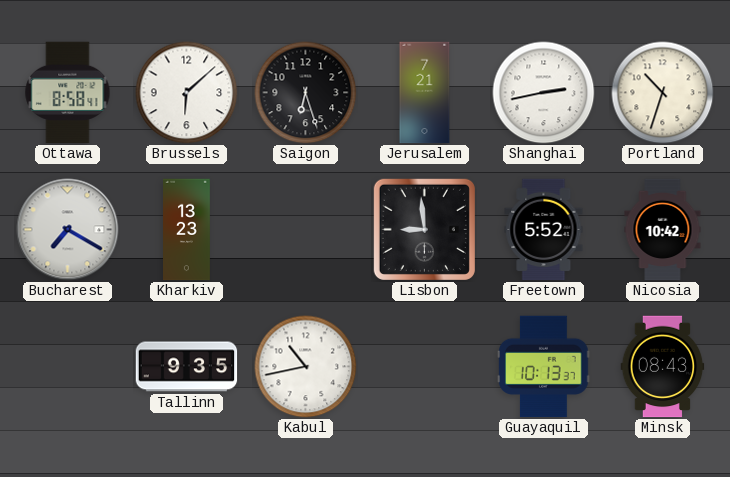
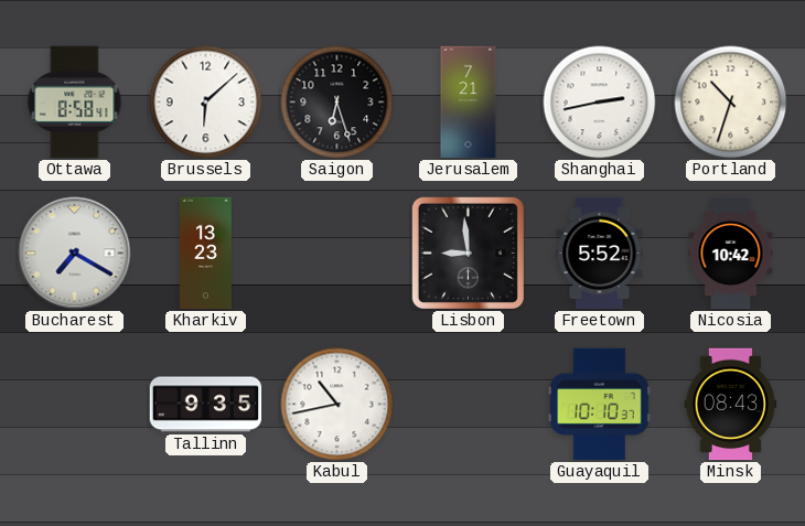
Guayaquil: 10:13 -> 10:10
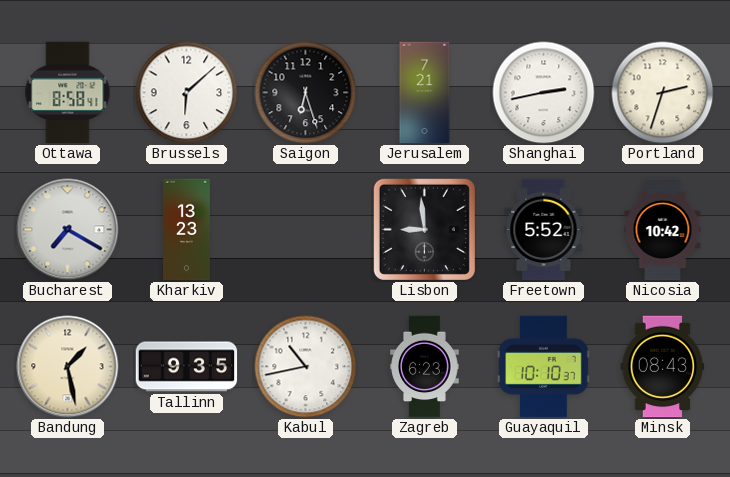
Portland: 10:33 -> 2:33
Bandung: none -> 1:28
Zagreb: none -> 6:23
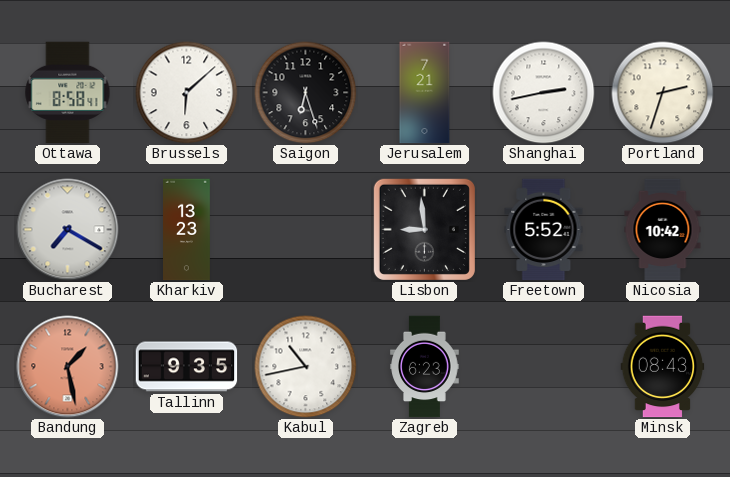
Bandung dial: cream -> salmon
Guayaquil: 10:10 -> none
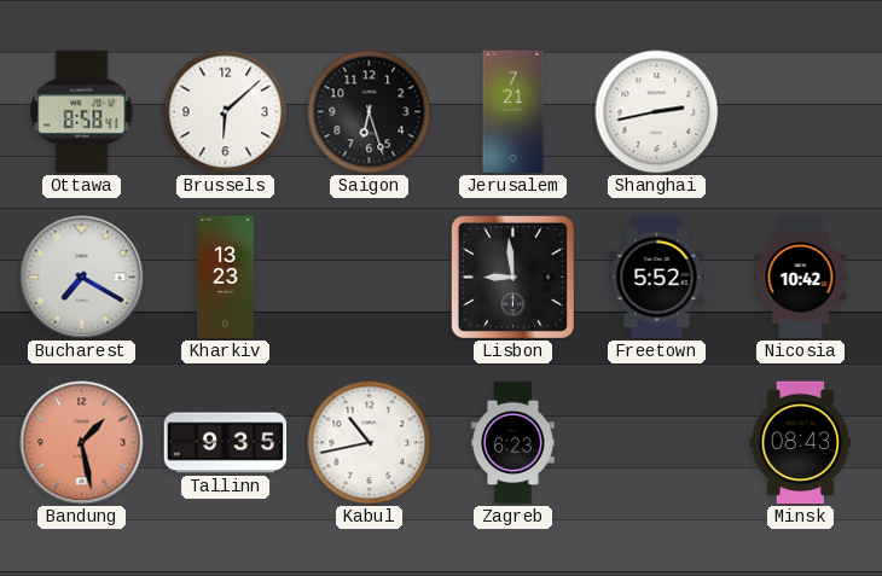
Portland: 2:33 -> none
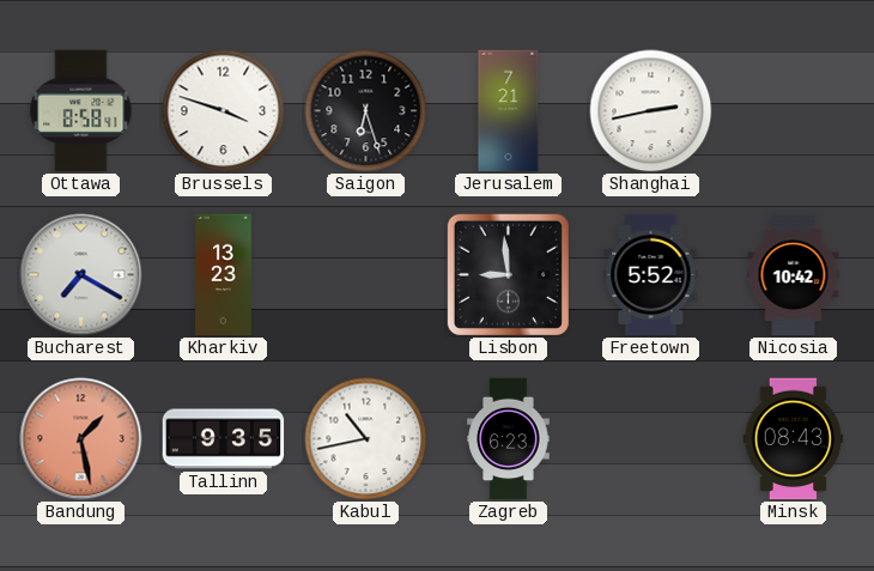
Brussels: 6:08 -> 3:48
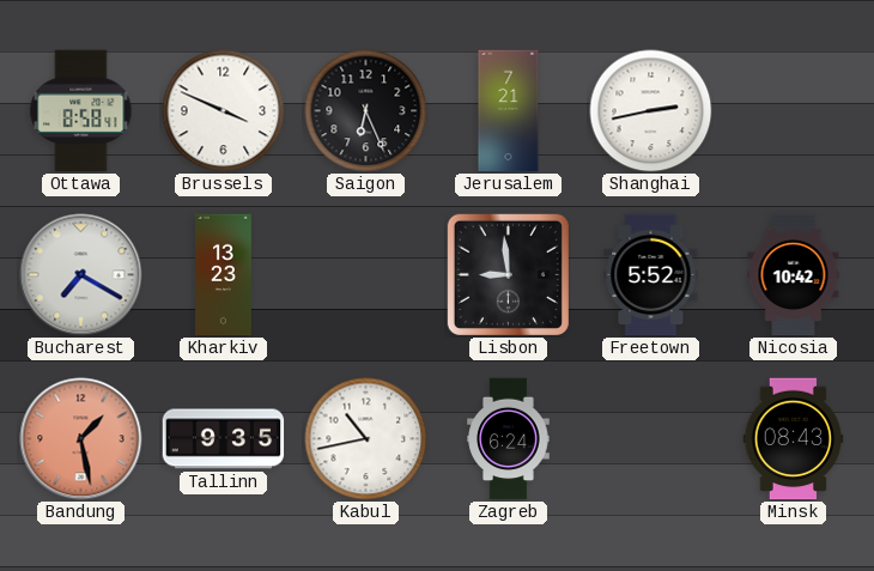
Brussels: 3:48 -> 3:49
Saigon: 6:27 -> 6:26
Zagreb: 6:23 -> 6:24
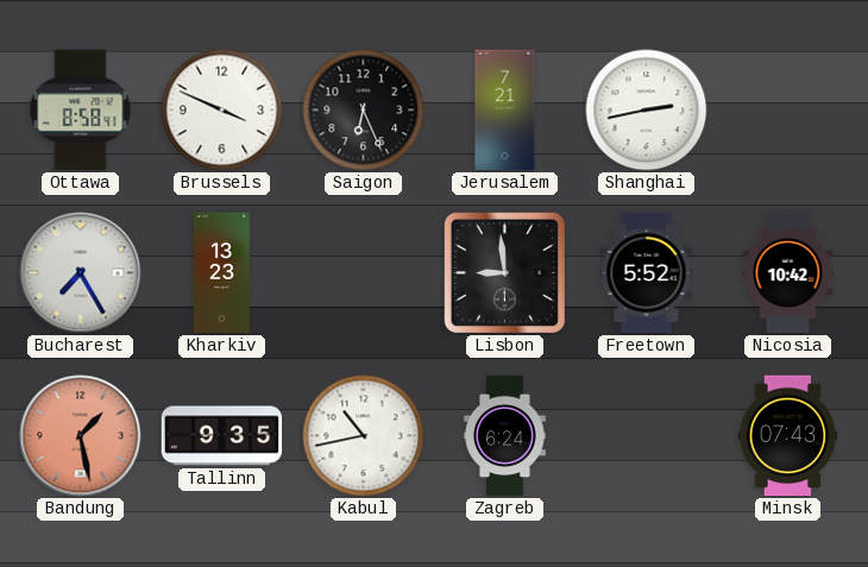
Bucharest: 7:20 -> 7:25
Minsk: 08:43 -> 07:43
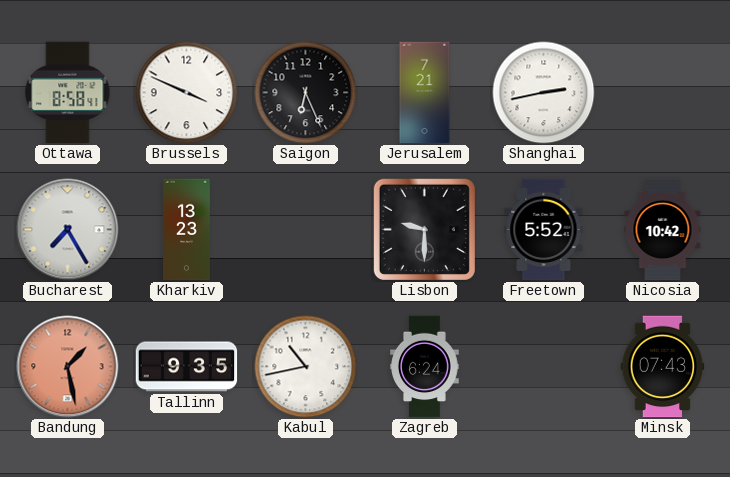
Lisbon: 8:59 -> 9:30
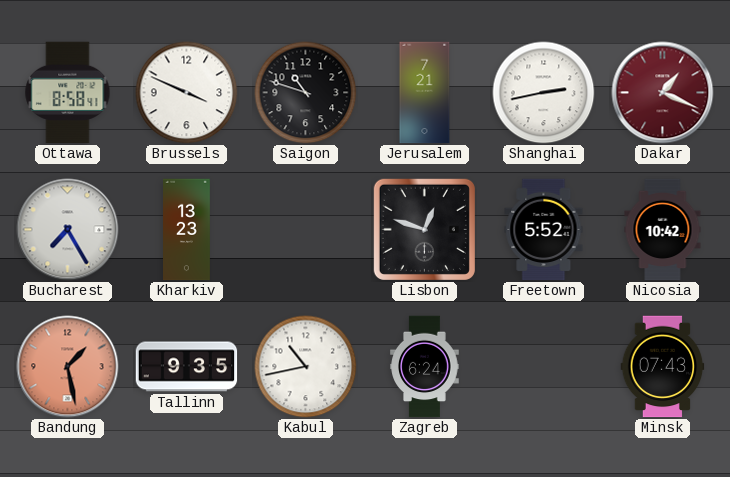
Saigon: 6:26 -> 10:48
Dakar: none -> 1:19
Lisbon: 9:30 -> 12:48
